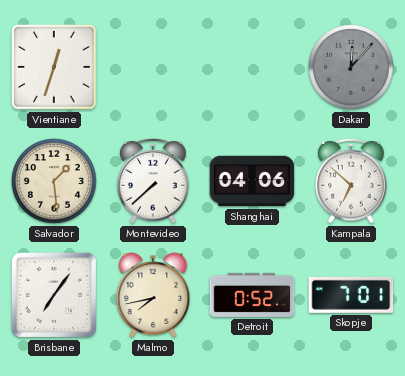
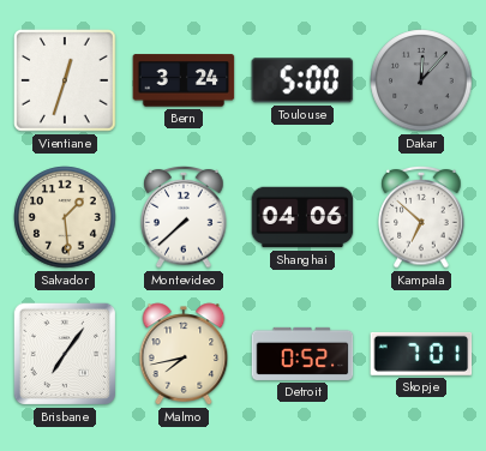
Bern: none -> 3:24
Toulouse: none -> 5:00
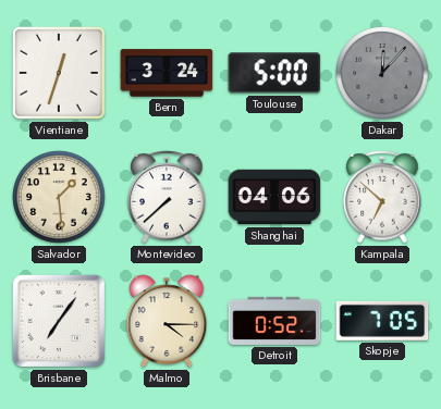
Malmo: 7:43 -> 4:15
Skopje: 7:01 -> 7:05
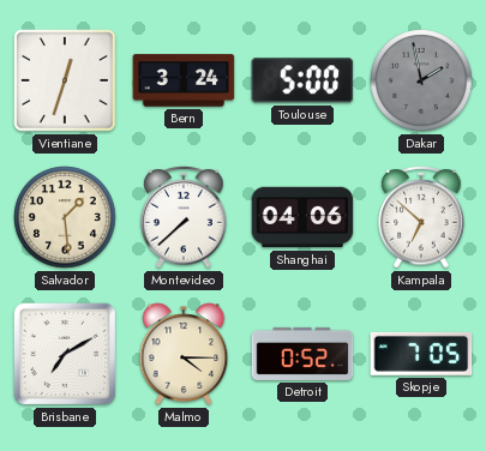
Dakar: 12:07 -> 1:58
Brisbane: 7:06 -> 7:10
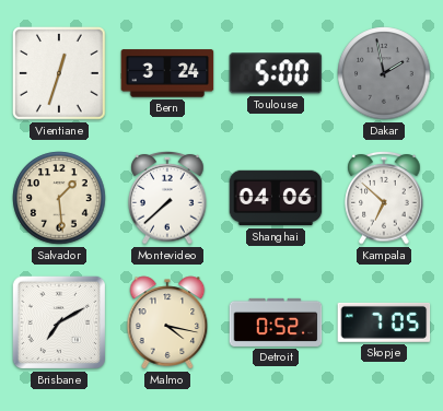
Malmo: 4:15 -> 4:17
